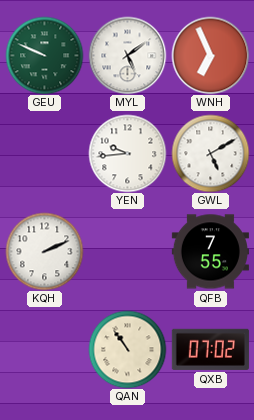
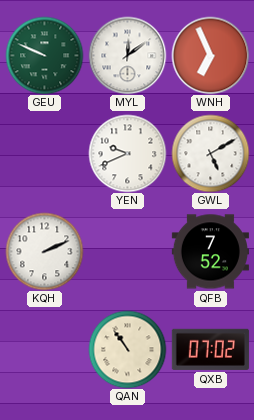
MYL: 5:09 -> 12:09
YEN: 9:44 -> 9:41
QFB: 7:55 -> 7:52
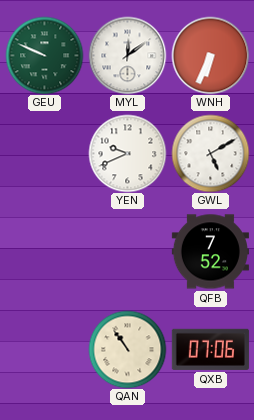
WNH: 6:56 -> 6:34
KQH: 2:11 -> none
QXB: 07:02 -> 07:06
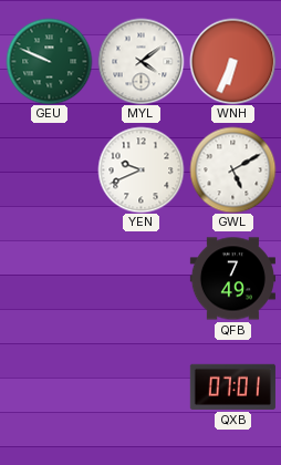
MYL: 12:09 -> 4:09
QFB: 7:52 -> 7:49
QAN: 10:54 -> none
QXB: 07:06 -> 07:01
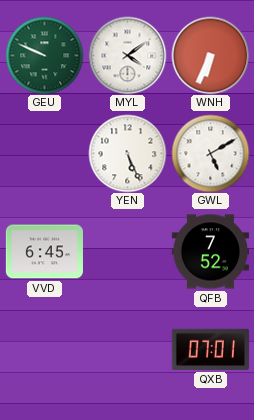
YEN: 9:41 -> 5:26
VVD: none -> 6:45
QFB: 7:49 -> 7:52
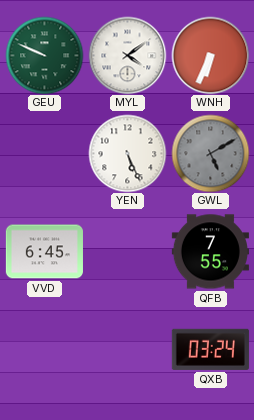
GWL dial: white -> grey
QFB: 7:52 -> 7:55
QXB: 07:01 -> 03:24
